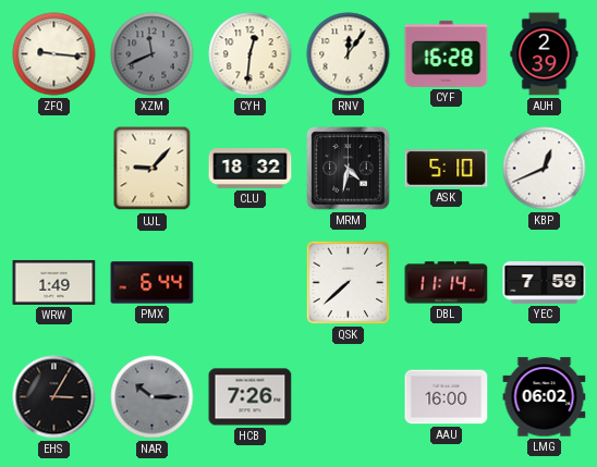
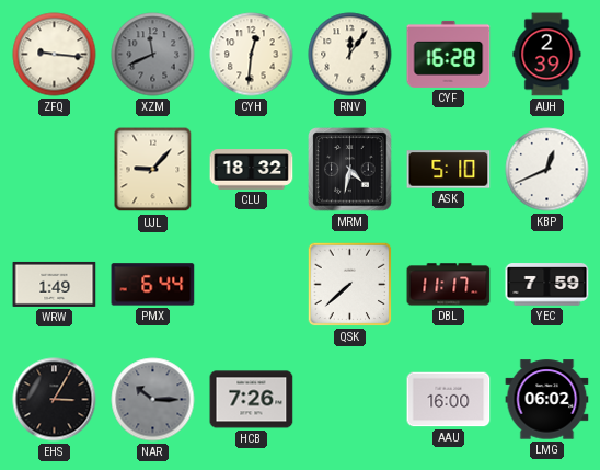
DBL: 11:14 -> 11:17
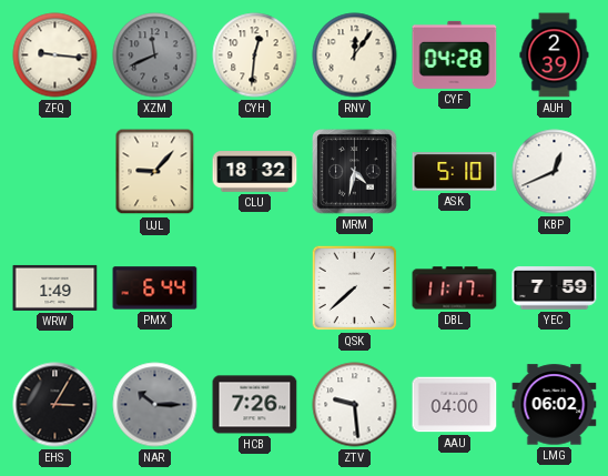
CYF: 16:28 -> 04:28
ZTV: none -> 9:29
AAU: 16:00 -> 04:00
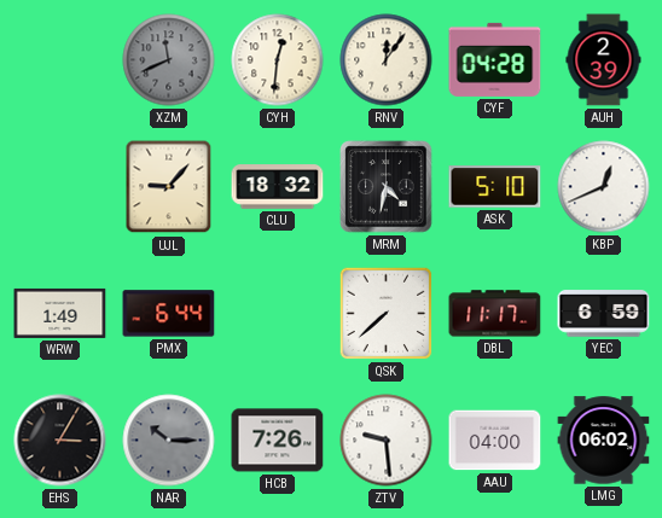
ZFQ: 9:16 -> none
YEC: 7:59 -> 6:59
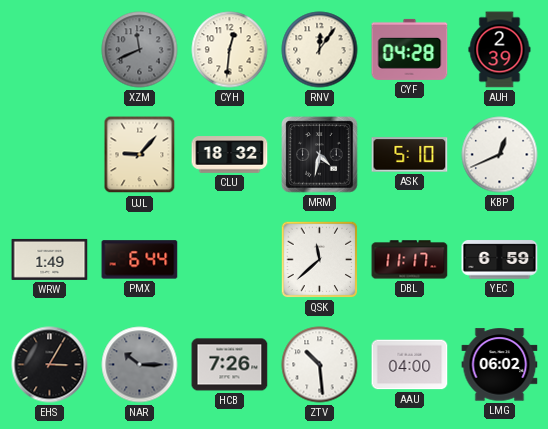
QSK: 7:38 -> 11:38
ZTV: 9:29 -> 10:29
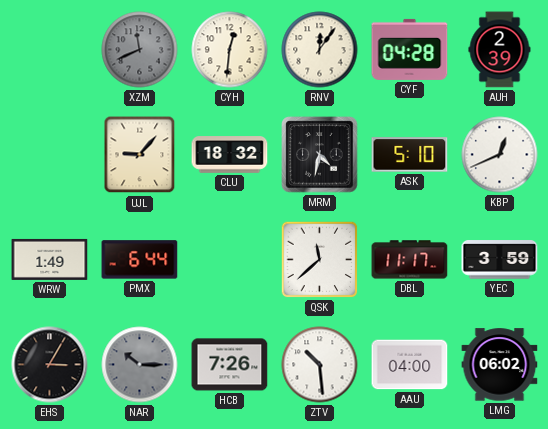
YEC: 6:59 -> 3:59
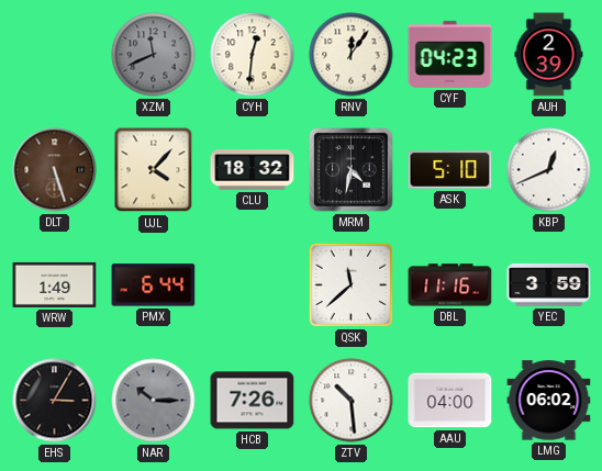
CYF: 04:28 -> 04:23
DLT: none -> 5:27
UJL: 9:07 -> 4:07
DBL: 11:17 -> 11:16
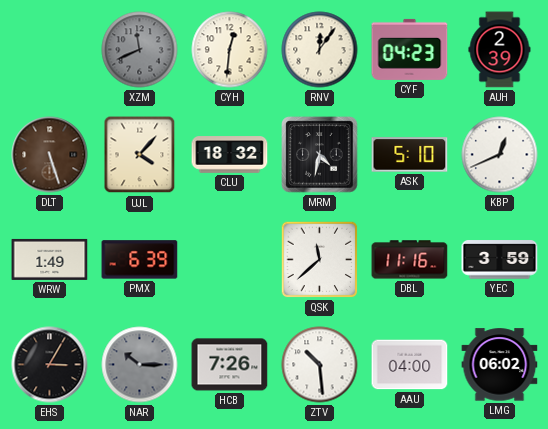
PMX: 6:44 -> 6:39
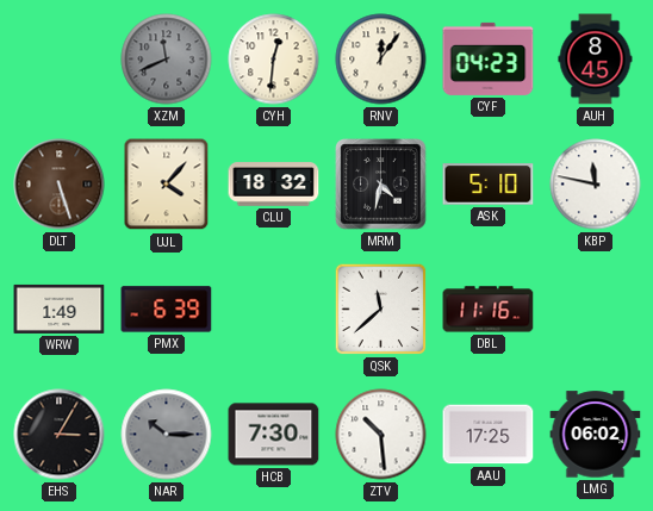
AUH: 2:39 -> 8:45
KBP: 12:41 -> 11:47
YEC: 3:59 -> none
HCB: 7:26 -> 7:30
AAU: 04:00 -> 17:25
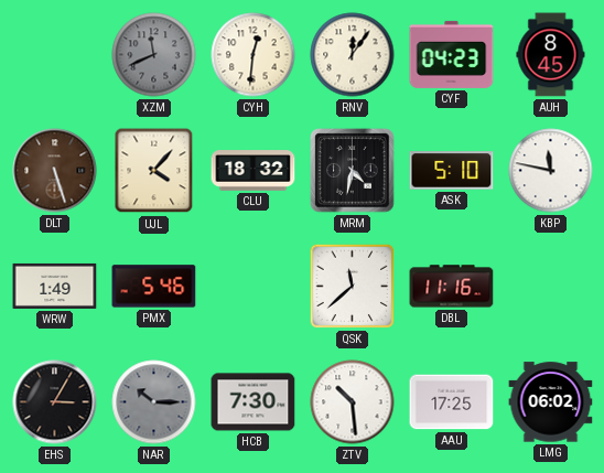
PMX: 6:39 -> 5:46
